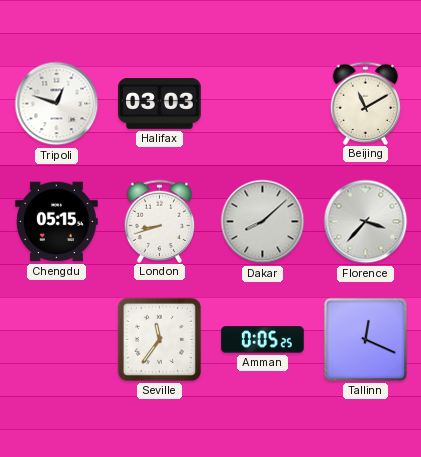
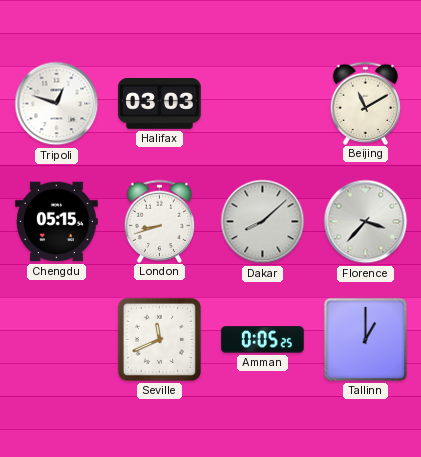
Seville: 11:36 -> 11:41
Tallinn: 12:19 -> 1:00
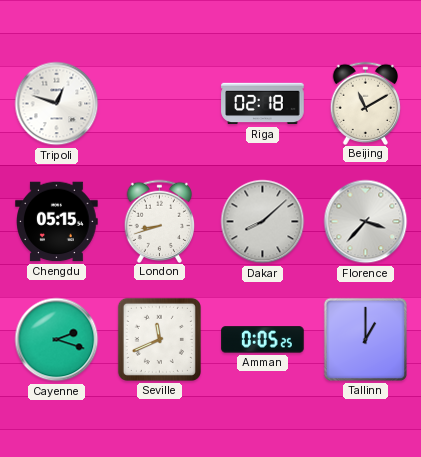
Halifax: 03:03 -> none
Riga: none -> 02:18
Cayenne: none -> 2:18
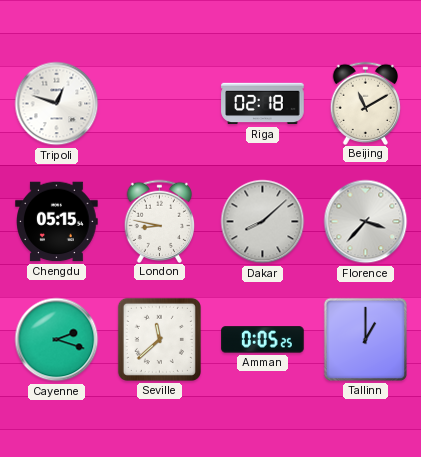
London: 8:42 -> 8:47
Seville: 11:41 -> 11:38
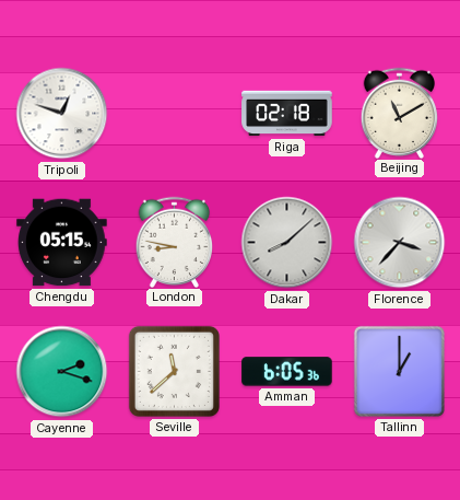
Amman: 0:05 -> 6:05
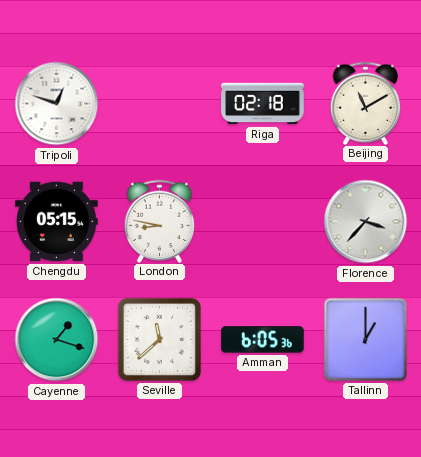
Dakar: 8:08 -> none
Cayenne: 2:18 -> 1:18
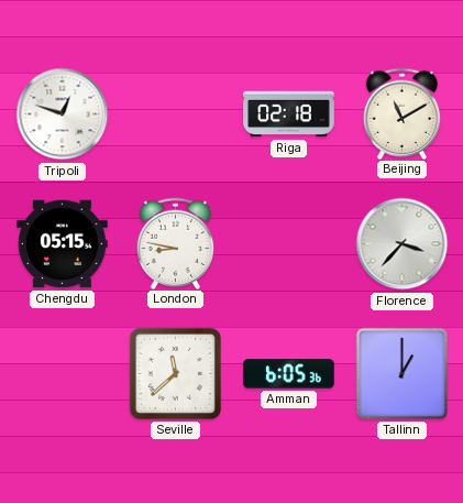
Cayenne: 1:18 -> none
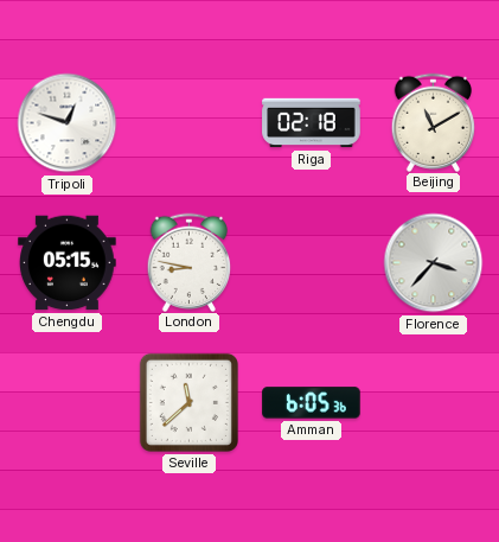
Tallinn: 1:00 -> none
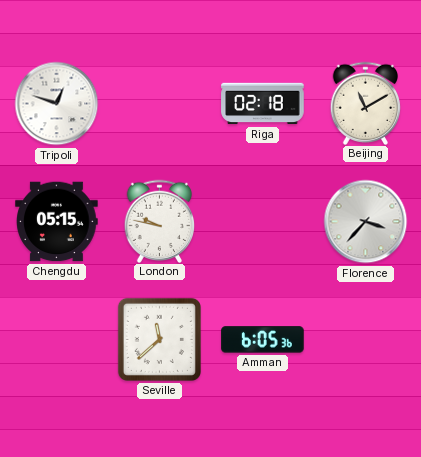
London: 8:47 -> 9:47
